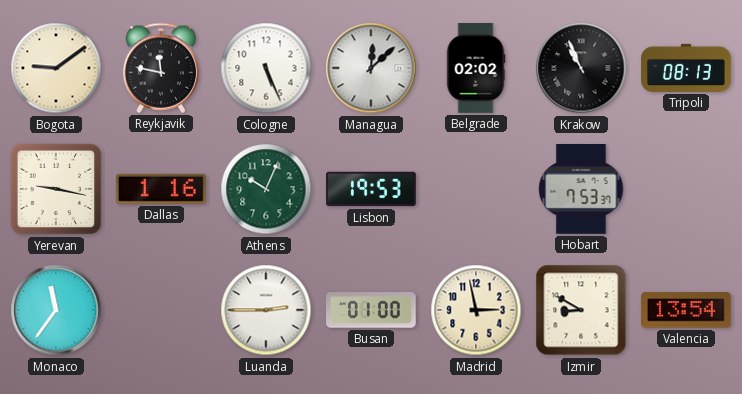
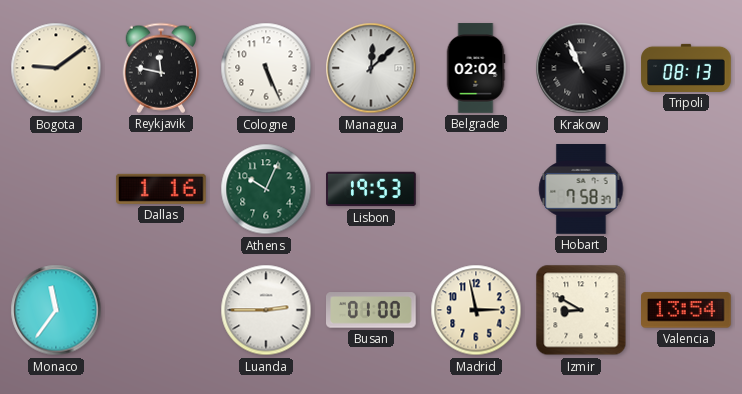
Yerevan: 9:17 -> none
Hobart: 7:53 -> 7:58
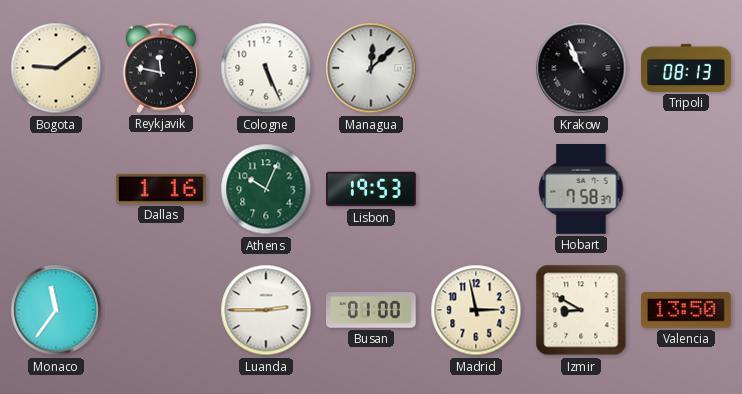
Belgrade: 02:02 -> none
Valencia: 13:54 -> 13:50
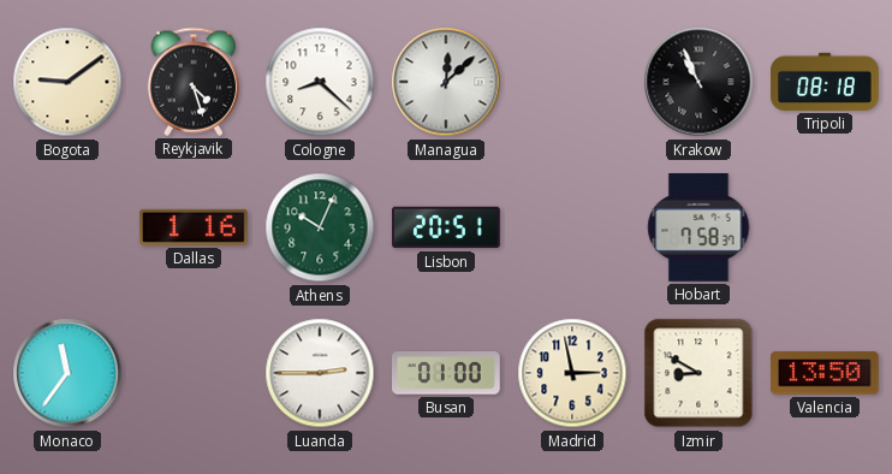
Reykjavik: 11:47 -> 4:27
Cologne: 5:26 -> 8:22
Tripoli: 08:13 -> 08:18
Lisbon: 19:53 -> 20:51
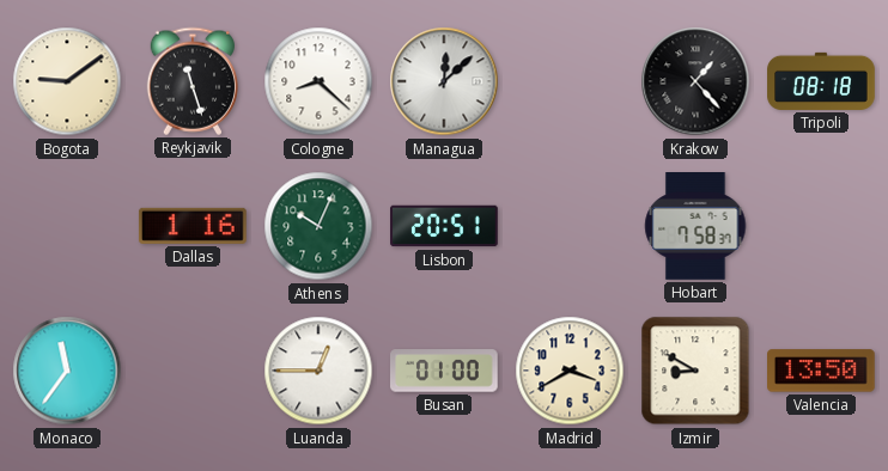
Reykjavik: 4:27 -> 11:27
Krakow: 10:56 -> 1:23
Luanda: 2:45 -> 12:45
Madrid: 2:58 -> 3:40
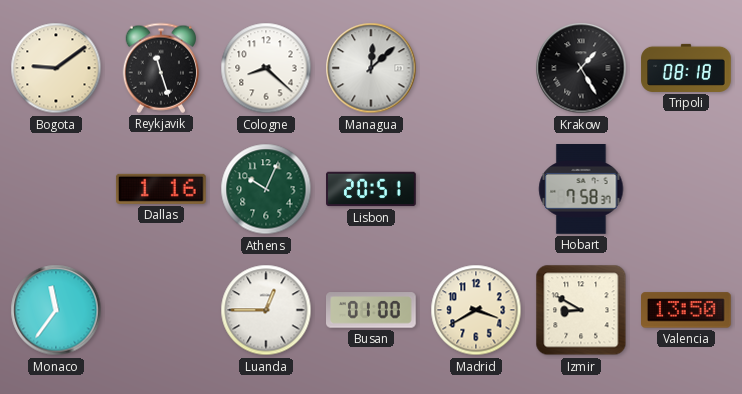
Krakow: 1:23 -> 1:25
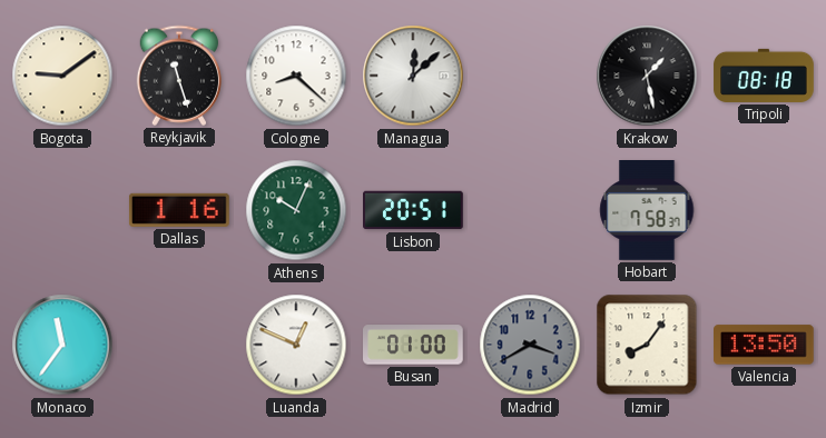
Krakow: 1:25 -> 1:28
Luanda: 12:45 -> 12:49
Madrid dial: cream -> grey
Izmir: 8:50 -> 8:06
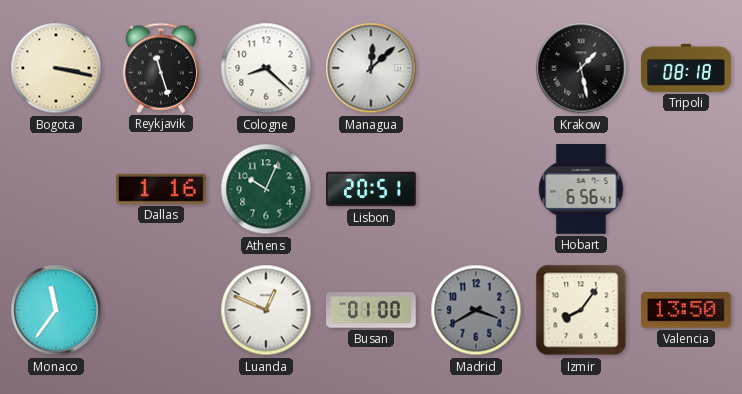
Bogota: 9:09 -> 3:17
Hobart: 7:58 -> 6:56
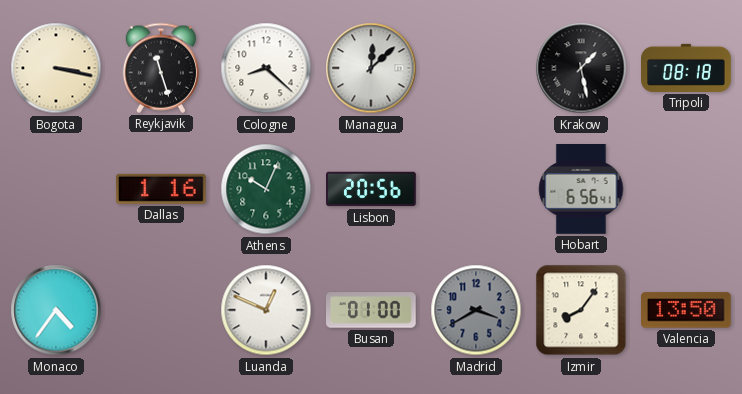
Lisbon: 20:51 -> 20:56
Monaco: 11:36 -> 4:36
